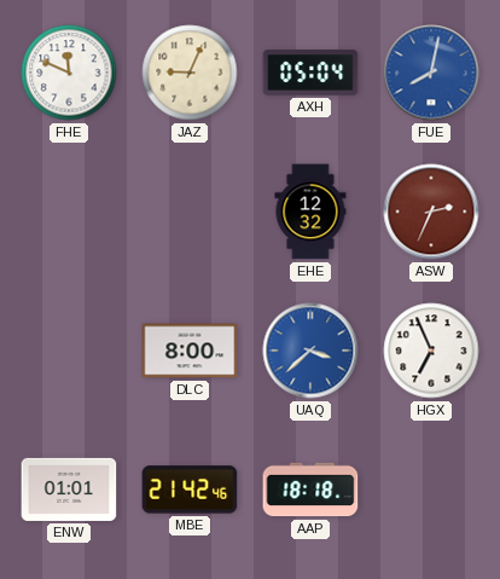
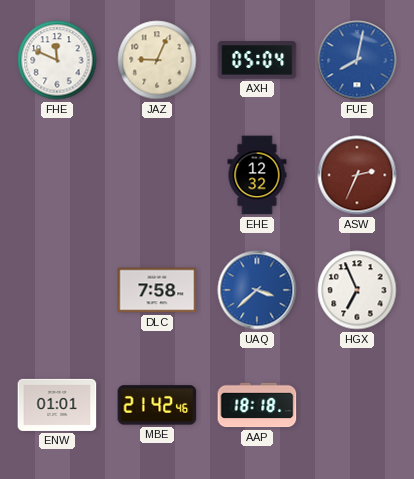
DLC: 8:00 -> 7:58
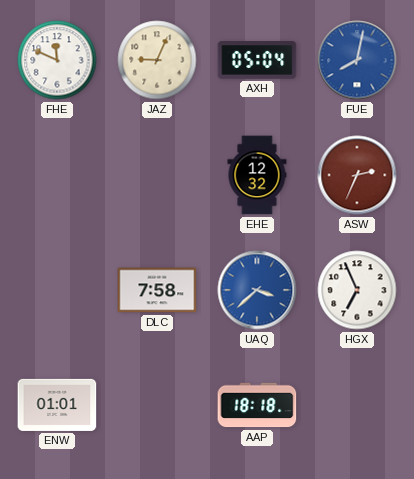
MBE: 21:42 -> none
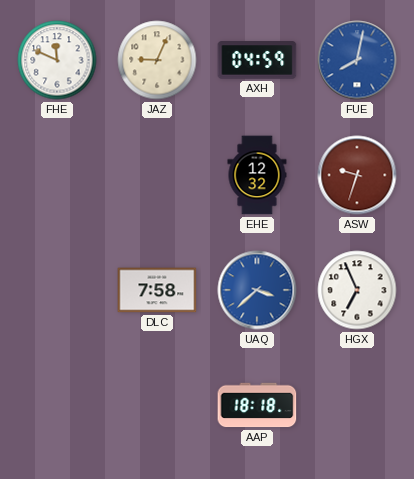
AXH: 05:04 -> 04:59
ASW: 2:34 -> 9:33
ENW: 01:01 -> none
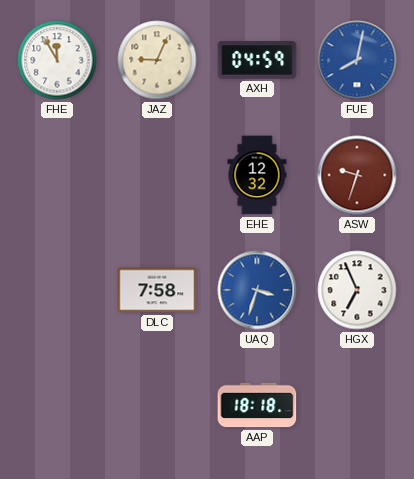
FHE: 11:49 -> 11:55
UAQ: 3:38 -> 3:33
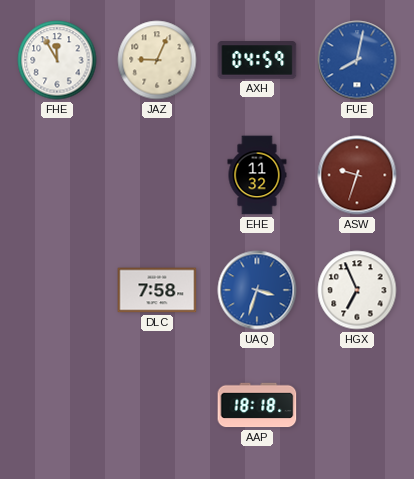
EHE: 12:32 -> 11:32
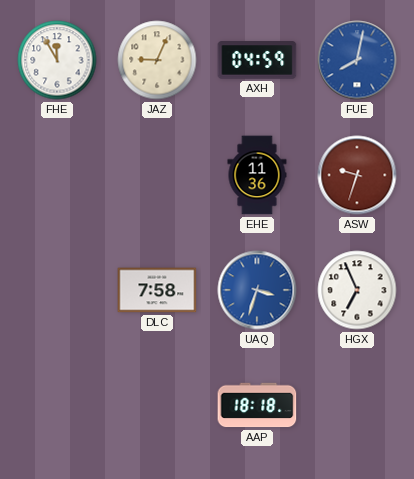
EHE: 11:32 -> 11:36
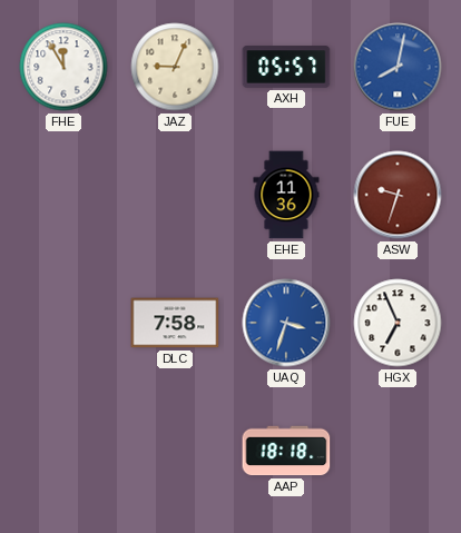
AXH: 04:59 -> 05:57
